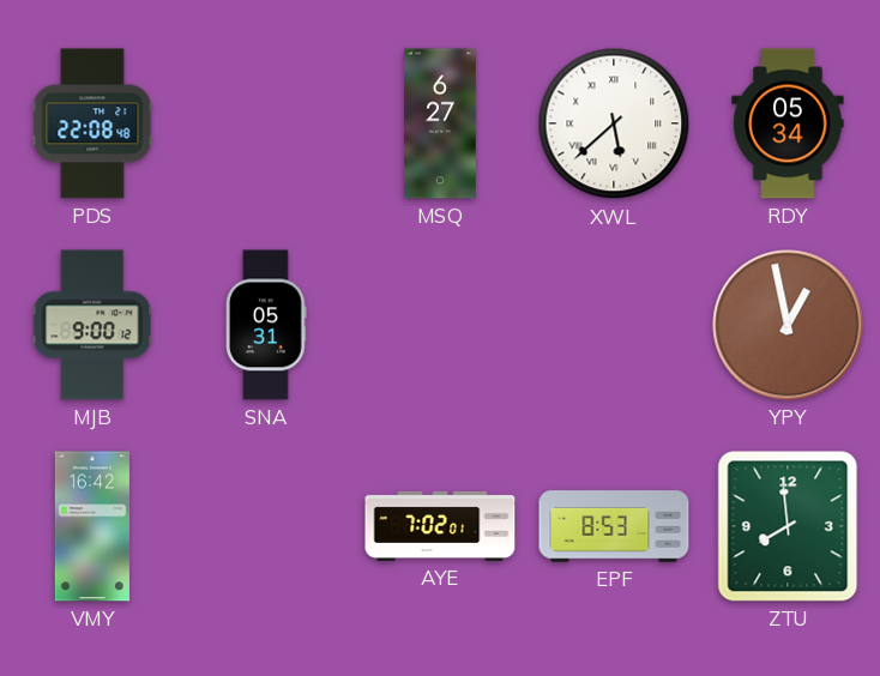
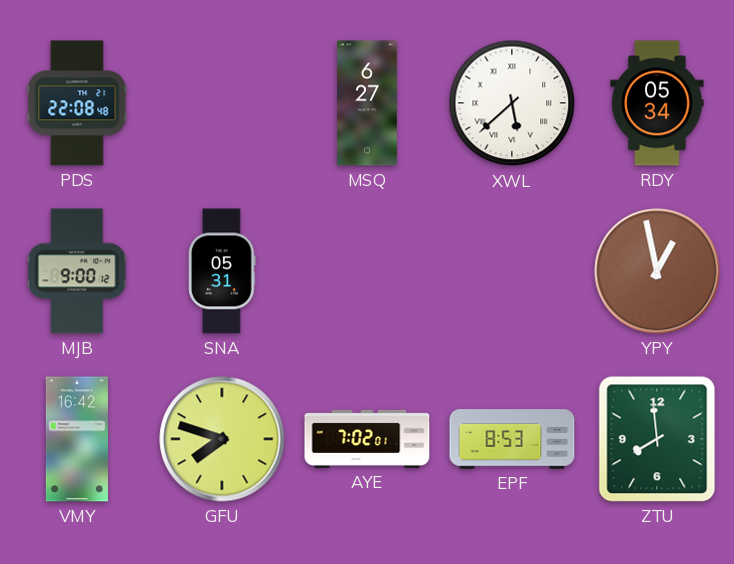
GFU: none -> 7:48
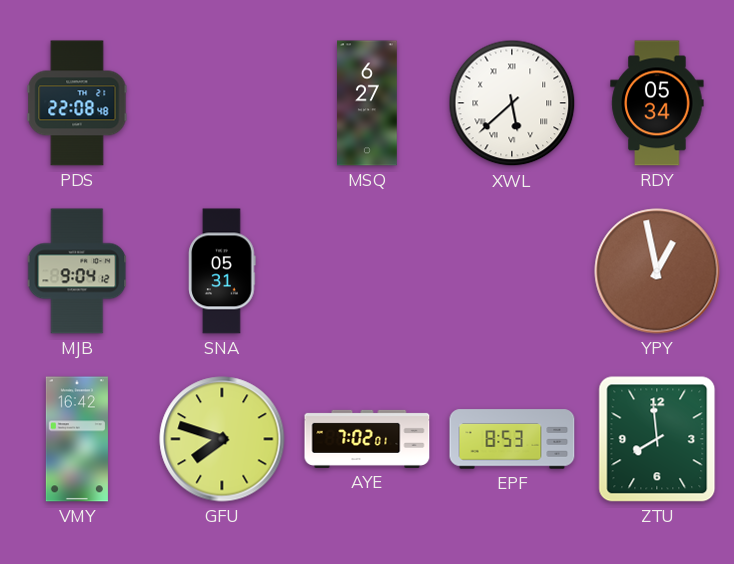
MJB: 9:00 -> 9:04
